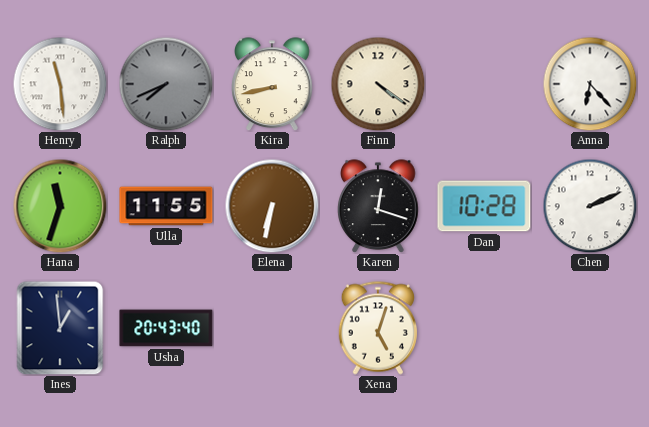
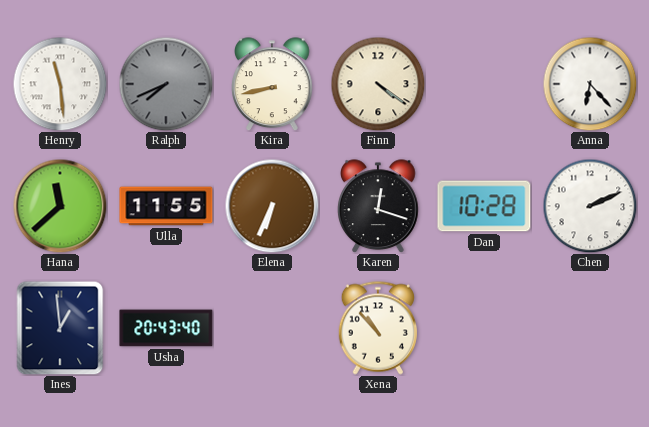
Hana: 11:33 -> 11:38
Elena: 6:32 -> 6:34
Xena: 5:03 -> 10:53
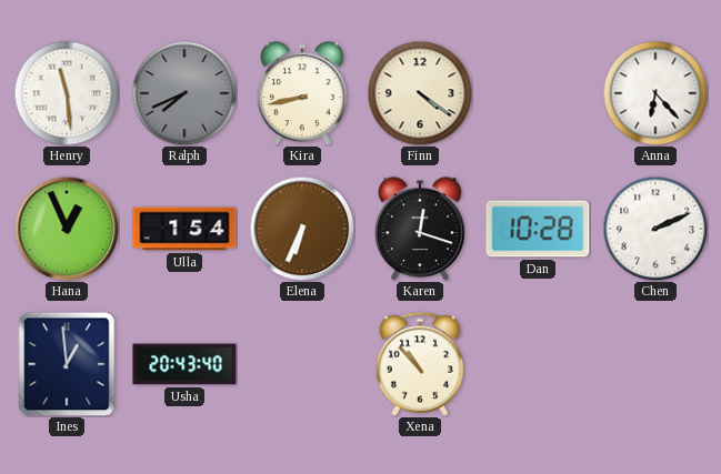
Hana: 11:38 -> 12:56
Ulla: 11:55 -> 1:54
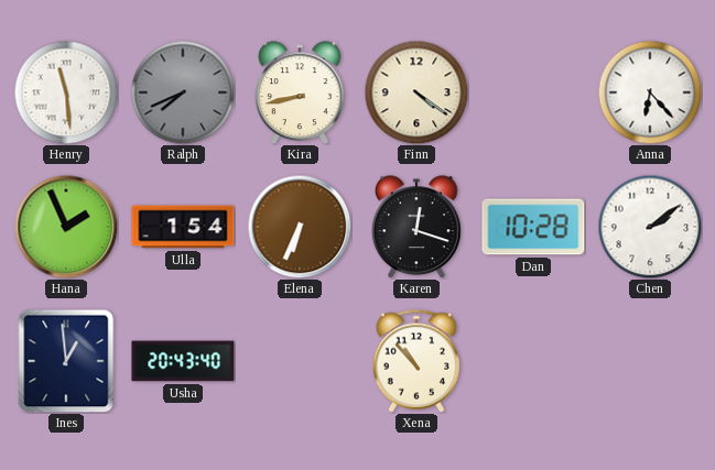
Hana: 12:56 -> 1:56
Chen: 2:11 -> 2:09
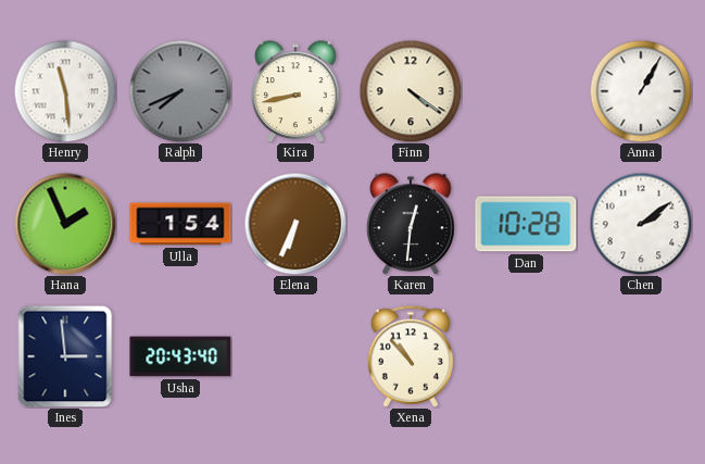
Anna: 6:23 -> 1:05
Karen: 12:18 -> 12:31
Ines: 12:59 -> 2:59
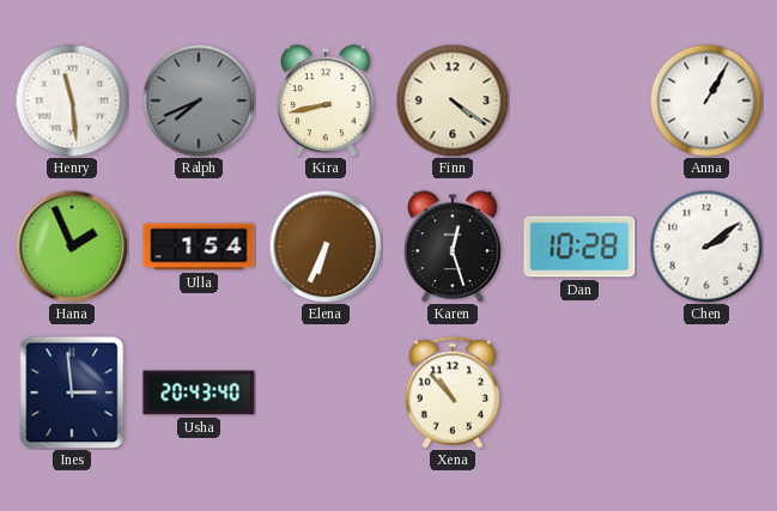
Karen: 12:31 -> 12:27
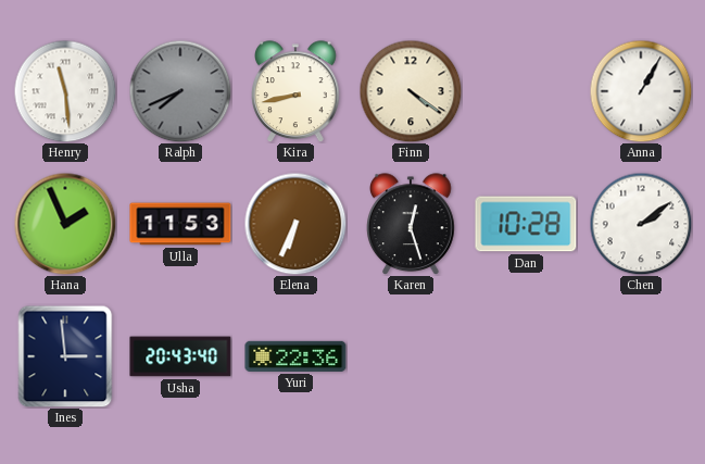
Ulla: 1:54 -> 11:53
Yuri: none -> 22:36
Xena: 10:53 -> none
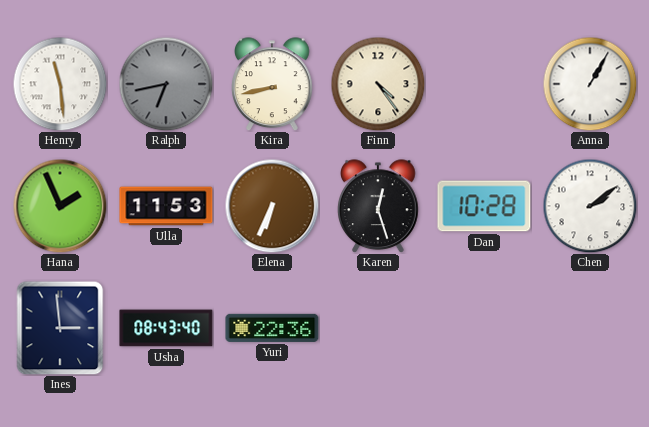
Ralph: 7:41 -> 6:43
Finn: 4:21 -> 4:24
Usha: 20:43 -> 08:43
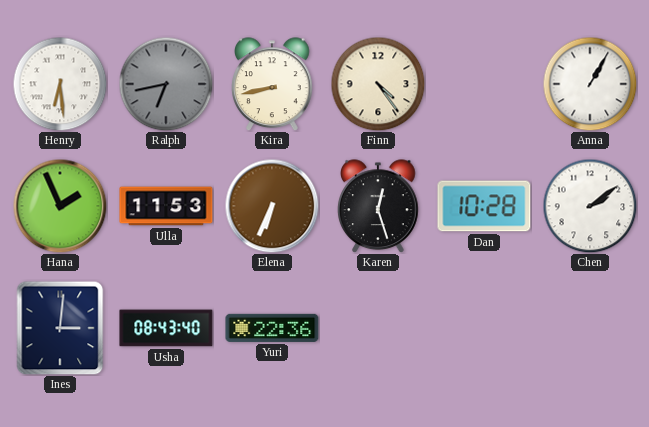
Henry: 11:29 -> 6:29
Ines: 2:59 -> 3:01
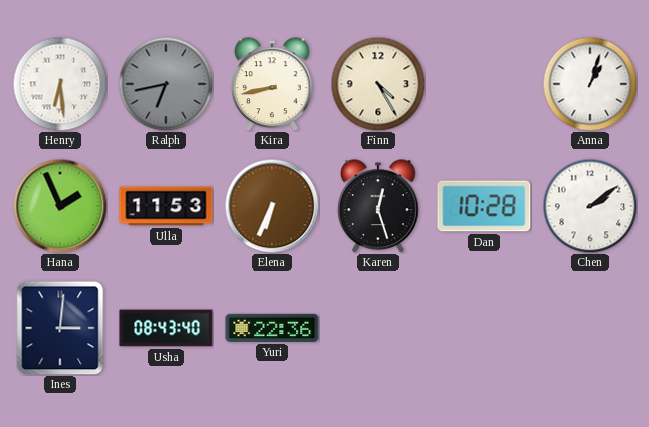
Finn: 4:24 -> 4:25
Anna: 1:05 -> 1:03
